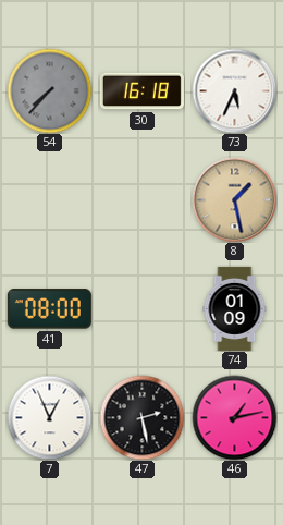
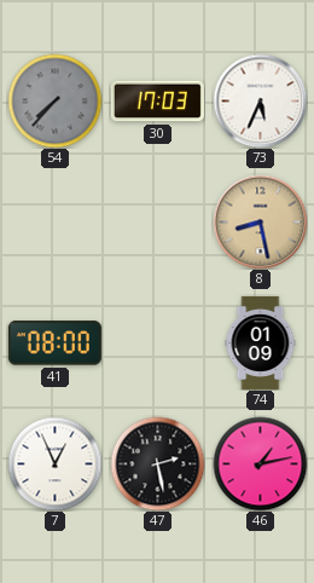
30: 16:18 -> 17:03
8: 1:28 -> 8:28
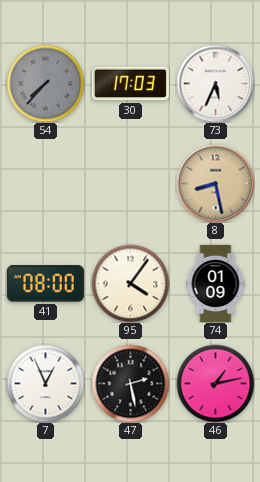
95: none -> 4:06
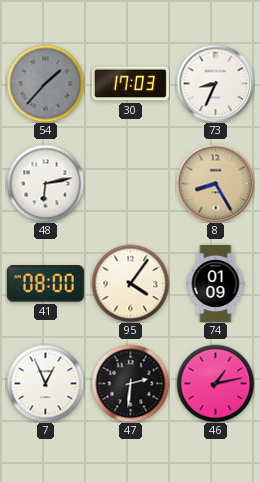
54: 7:37 -> 1:37
73: 5:34 -> 8:34
48: none -> 6:13
8: 8:28 -> 8:25
47: 2:28 -> 2:31
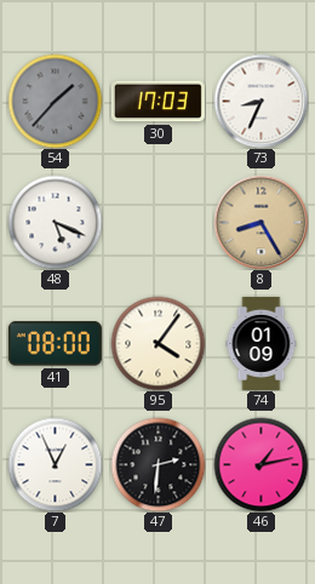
48: 6:13 -> 5:19
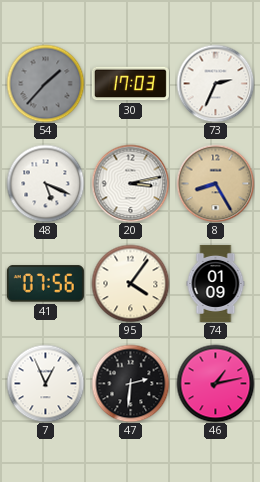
73: 8:34 -> 2:34
20: none -> 3:13
41: 08:00 -> 07:56
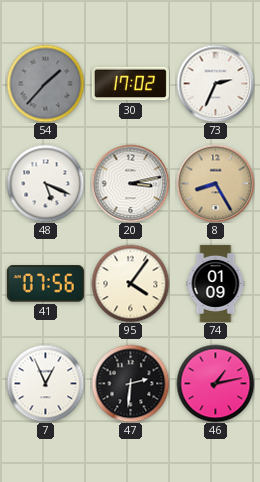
30: 17:03 -> 17:02
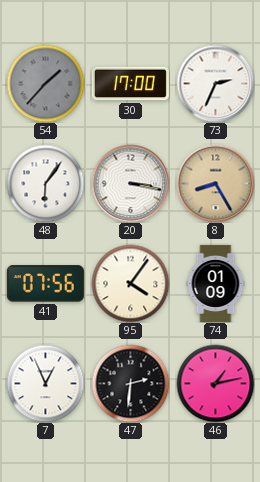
30: 17:02 -> 17:00
48: 5:19 -> 6:06
20: 3:13 -> 3:17
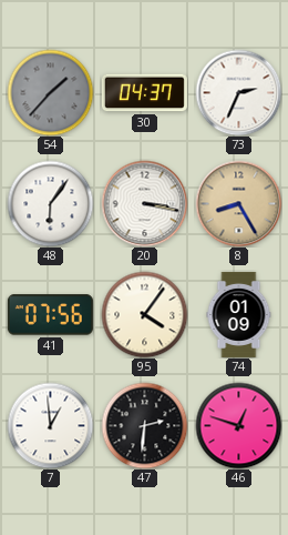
30: 17:00 -> 04:37
7: 12:56 -> 12:59
46: 1:13 -> 12:48
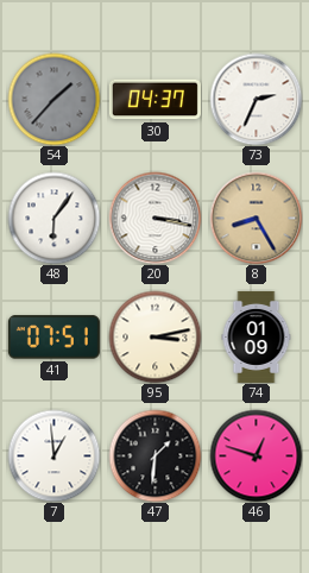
41: 07:56 -> 07:51
95: 4:06 -> 3:13
47: 2:31 -> 1:31
